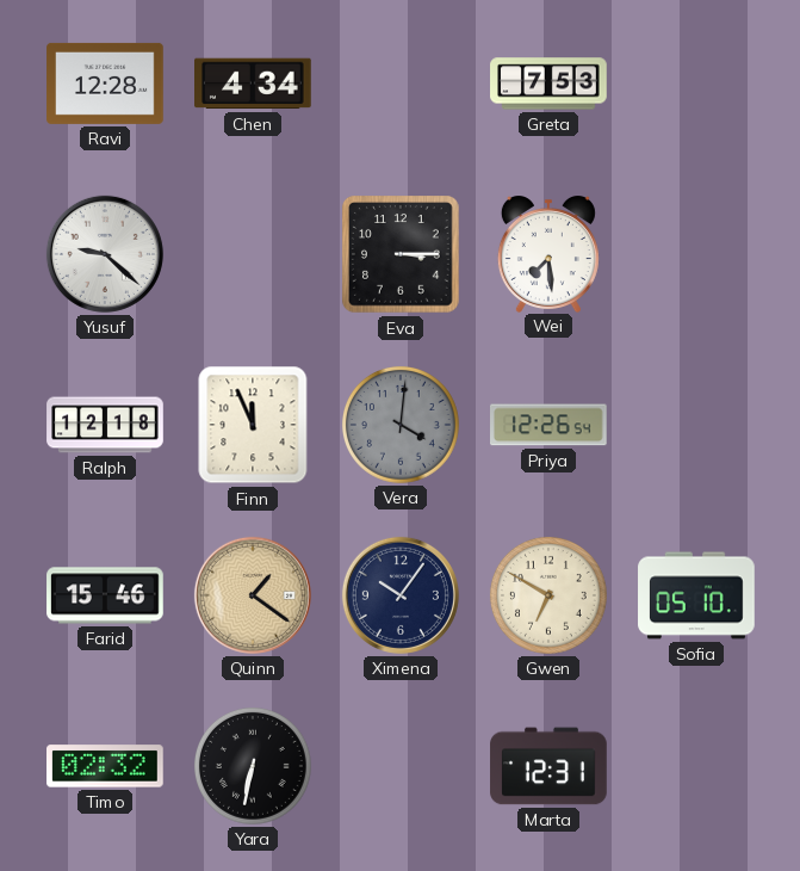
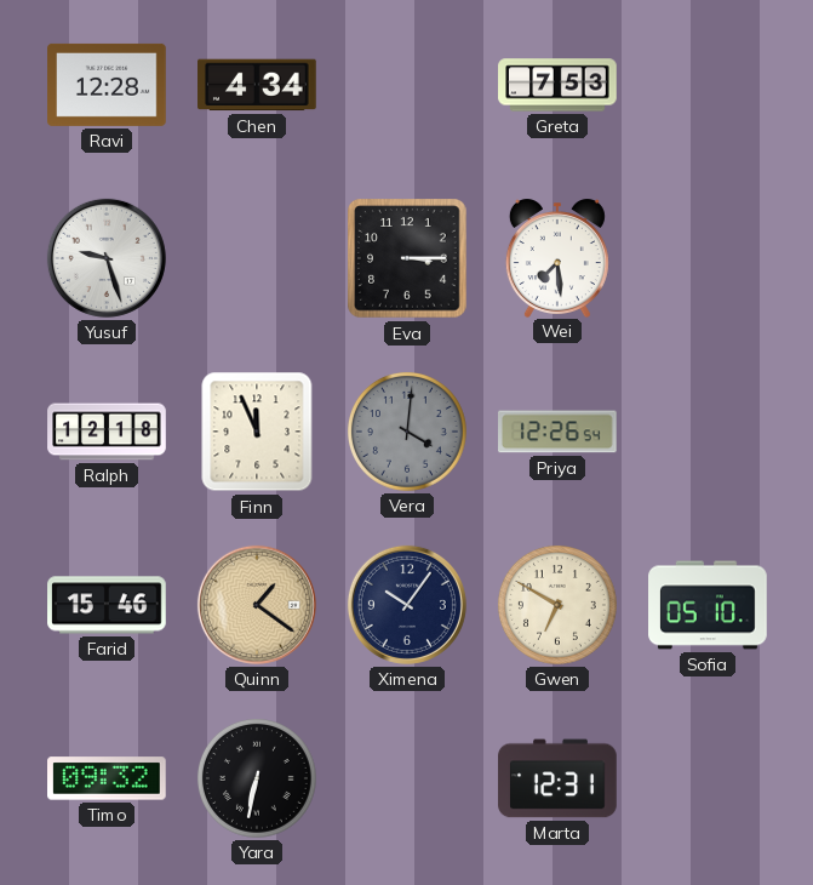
Yusuf: 9:22 -> 9:27
Timo: 02:32 -> 09:32
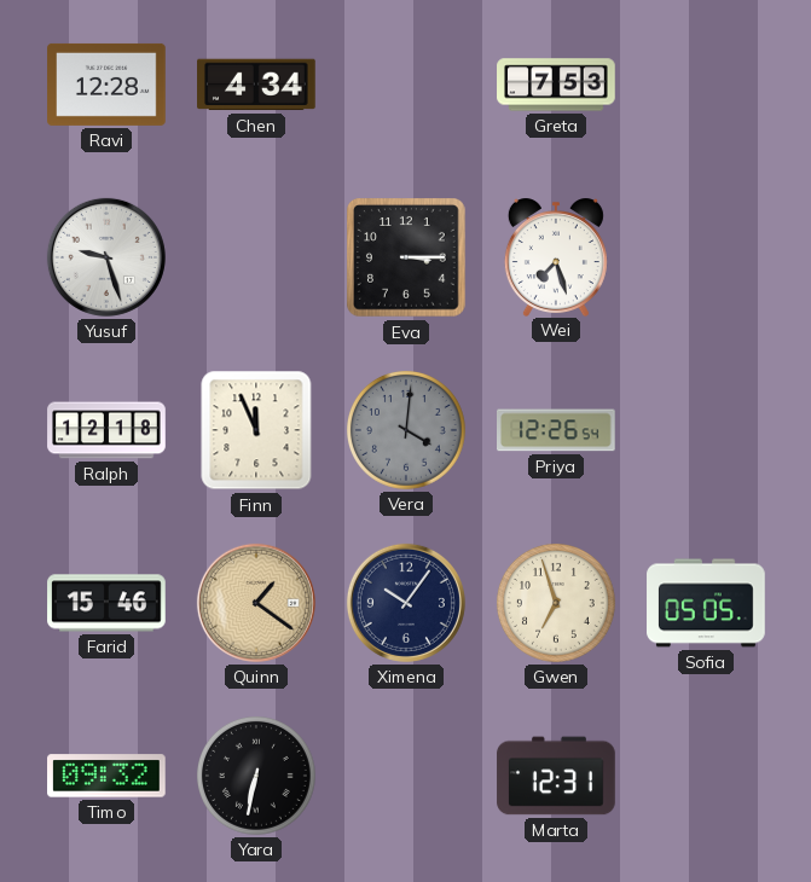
Wei: 7:29 -> 7:27
Gwen: 6:50 -> 6:57
Sofia: 05:10 -> 05:05
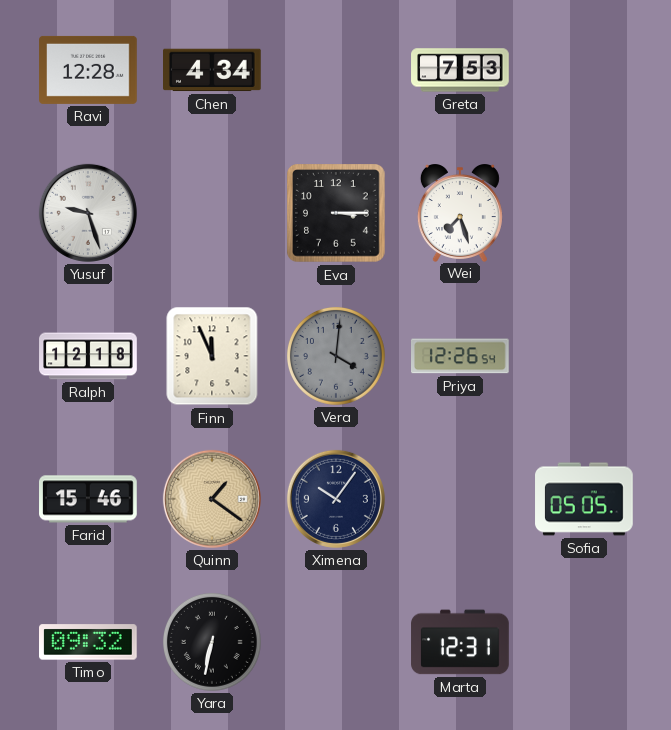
Gwen: 6:57 -> none
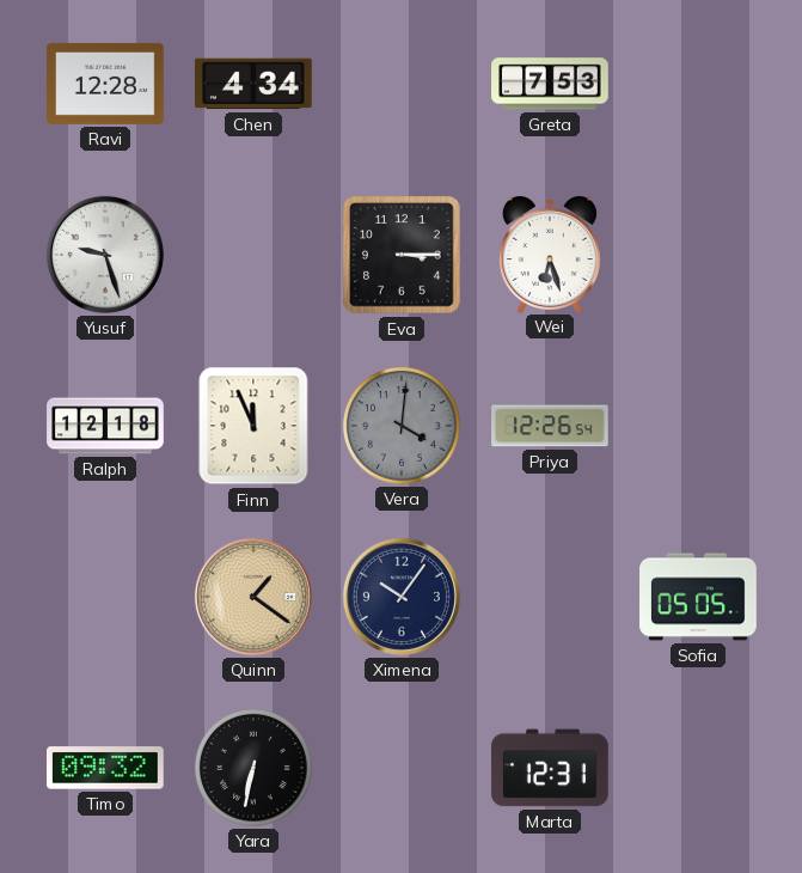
Wei: 7:27 -> 6:27
Farid: 15:46 -> none
